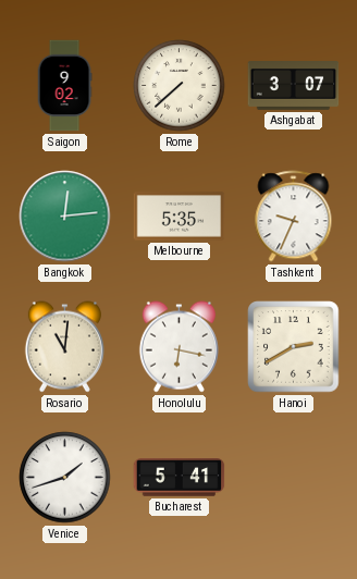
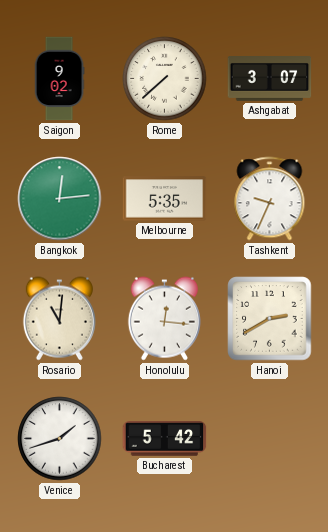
Honolulu: 6:17 -> 12:16
Bucharest: 5:41 -> 5:42
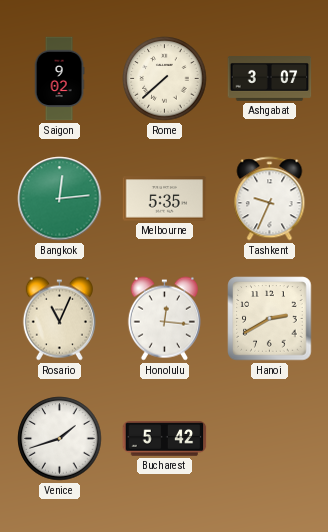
Rosario: 11:01 -> 11:04
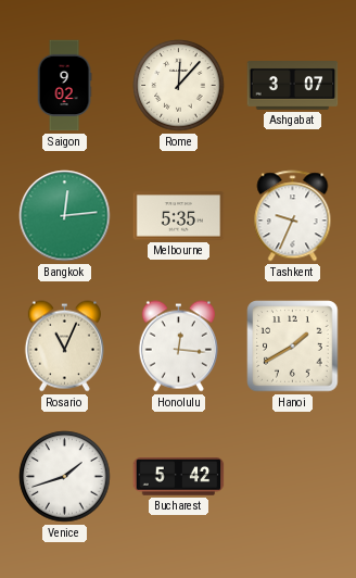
Rome: 7:38 -> 12:07
Hanoi: 2:40 -> 1:40
